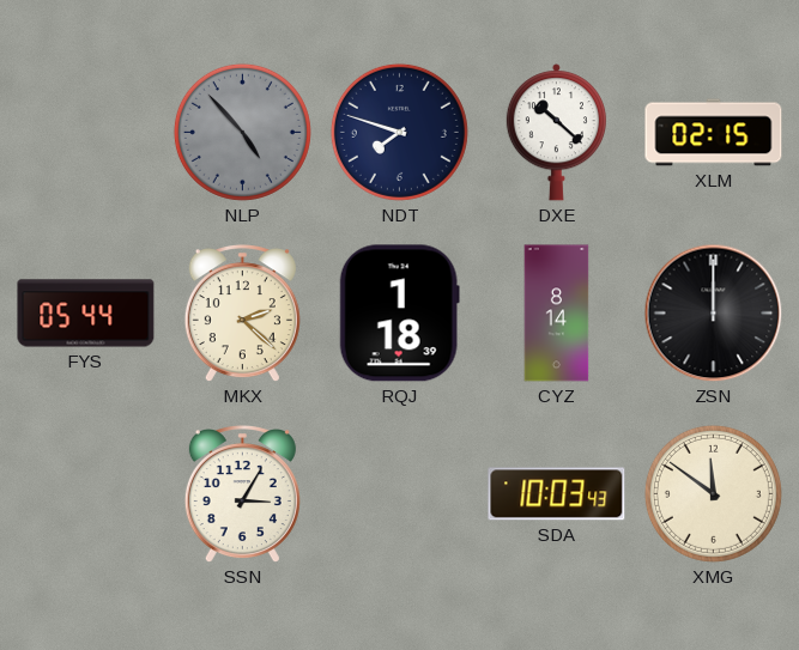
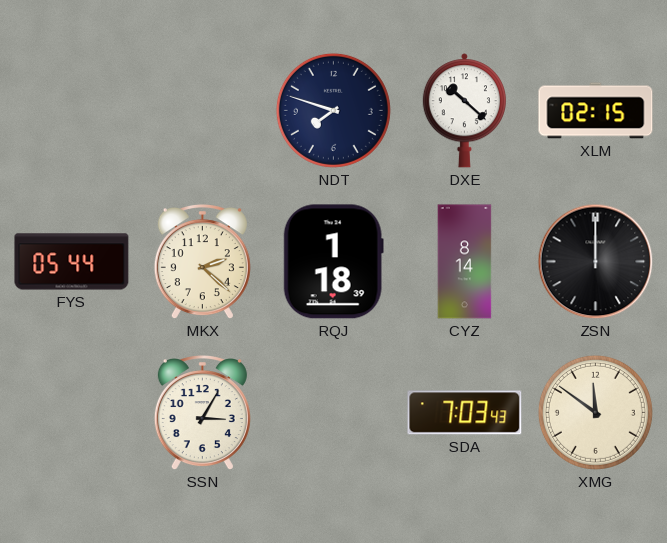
NLP: 4:53 -> none
SDA: 10:03 -> 7:03
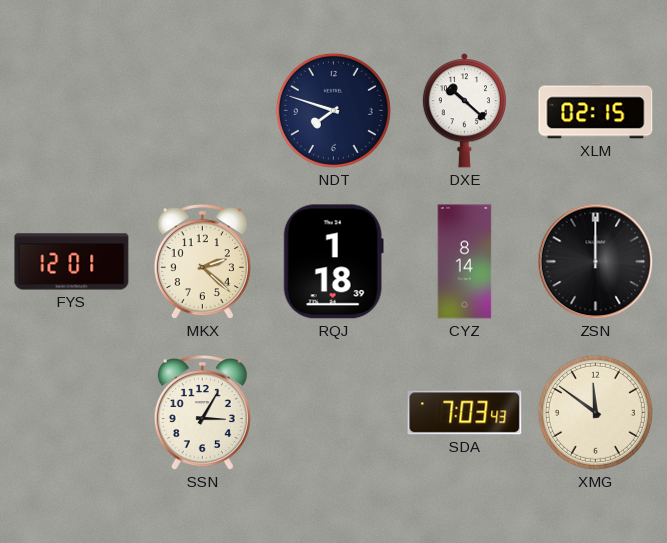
FYS: 05:44 -> 12:01
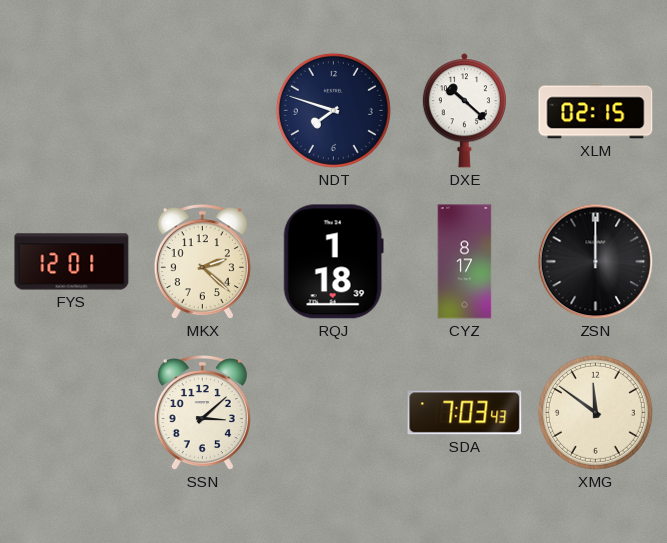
CYZ: 8:14 -> 8:17
SSN: 3:05 -> 3:08
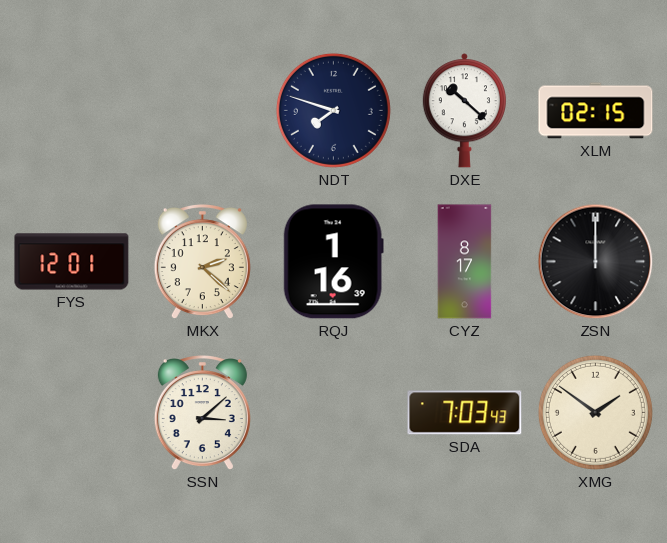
RQJ: 1:18 -> 1:16
XMG: 11:51 -> 1:51
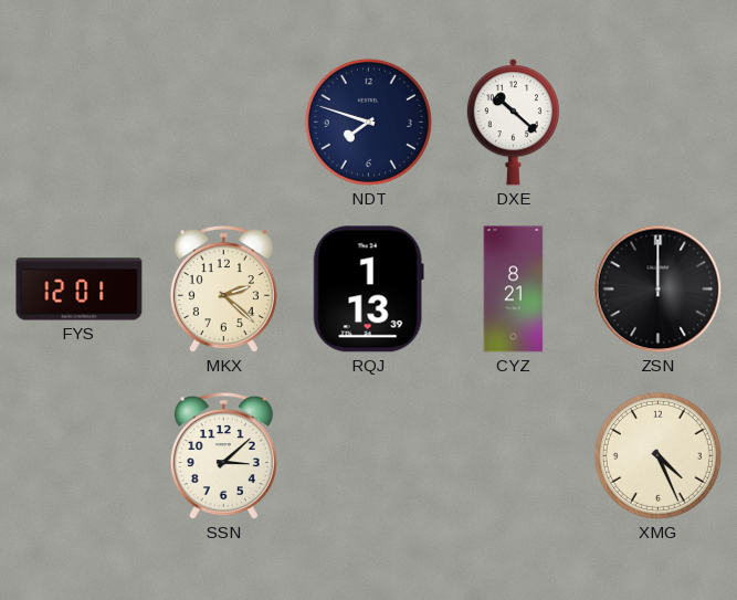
XLM: 02:15 -> none
RQJ: 1:16 -> 1:13
CYZ: 8:17 -> 8:21
SDA: 7:03 -> none
XMG: 1:51 -> 4:26
